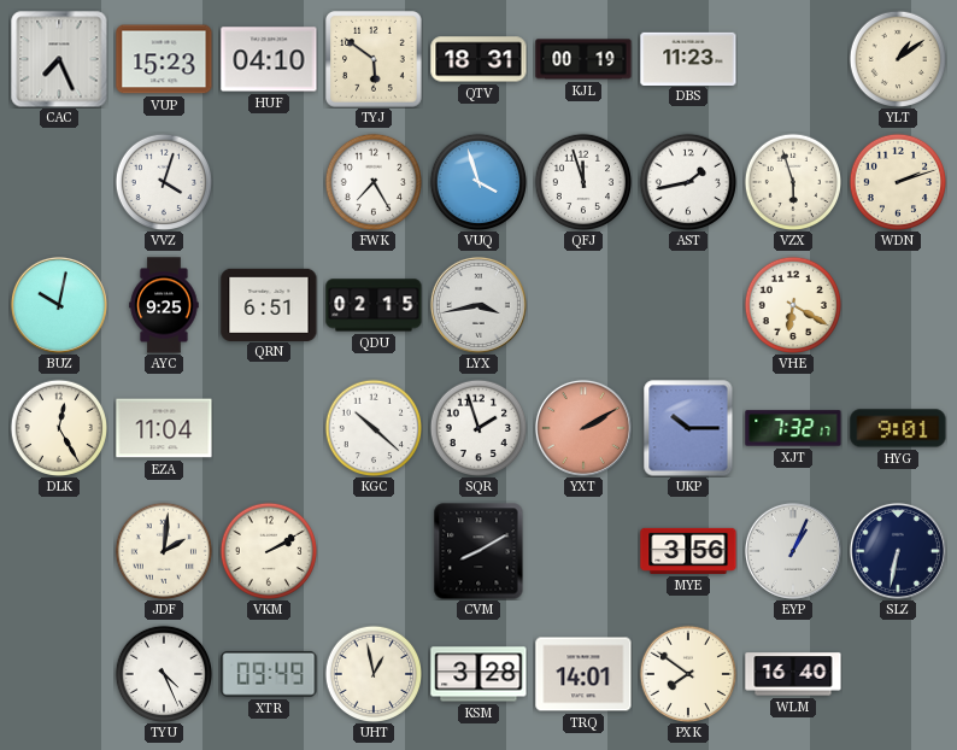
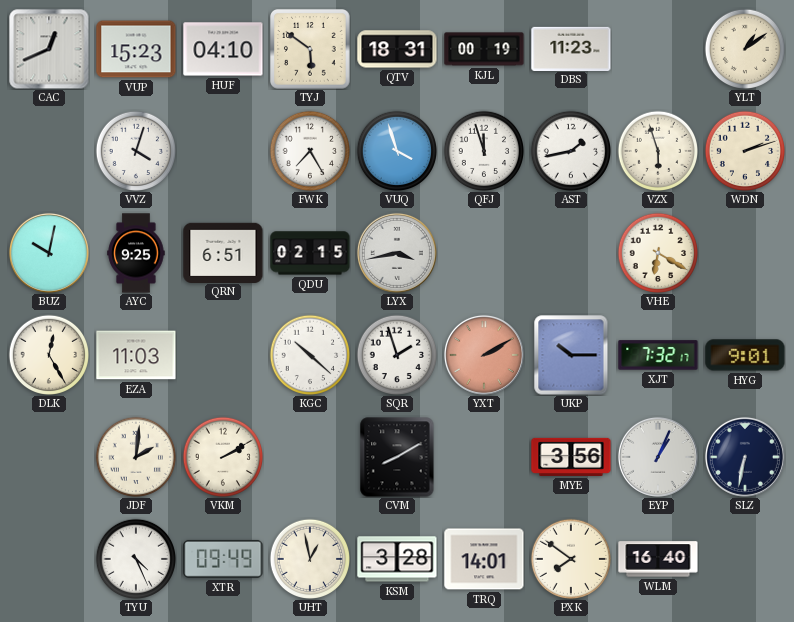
CAC: 7:26 -> 12:41
EZA: 11:04 -> 11:03
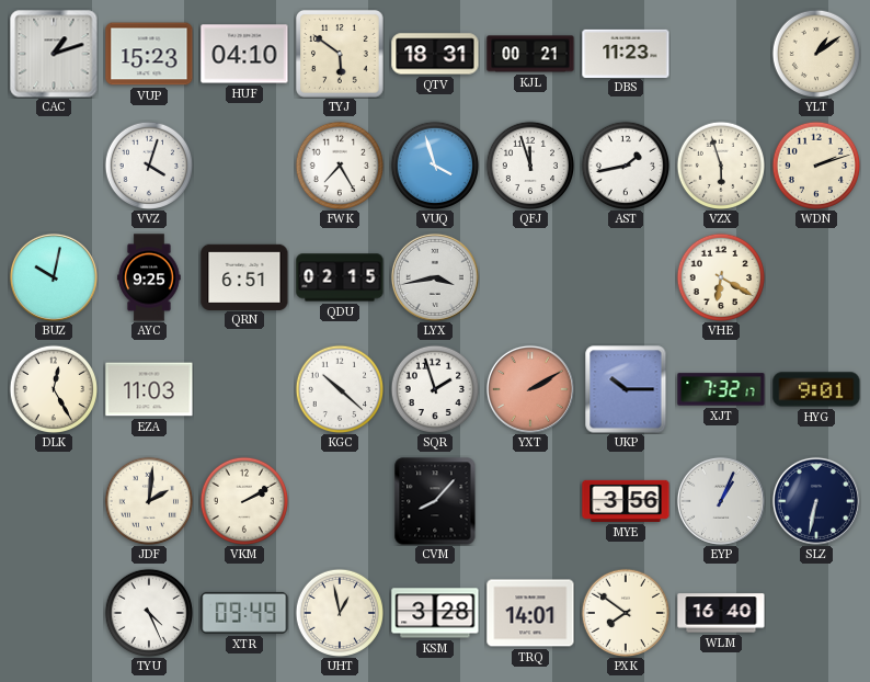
CAC: 12:41 -> 1:12
KJL: 00:19 -> 00:21
CVM: 8:10 -> 8:07
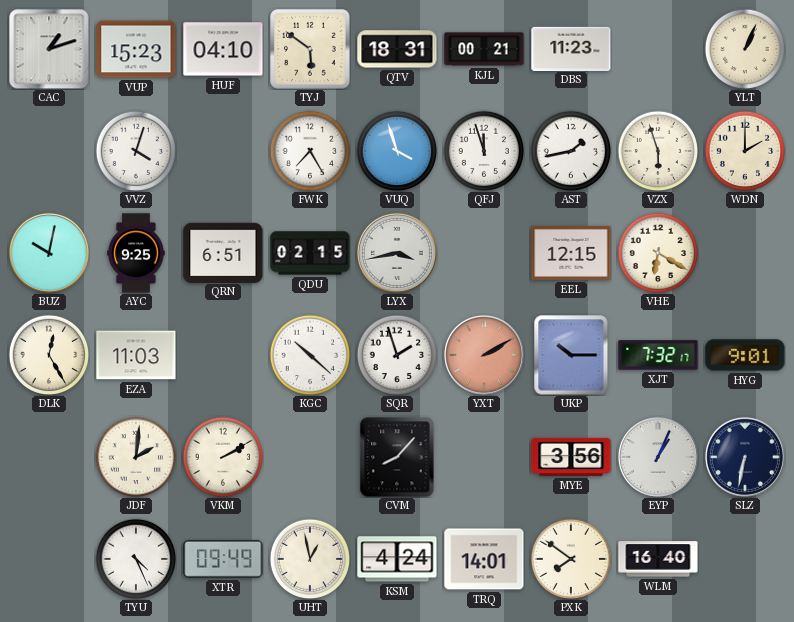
YLT: 1:09 -> 1:04
WDN: 2:12 -> 2:00
EEL: none -> 12:15
KSM: 3:28 -> 4:24
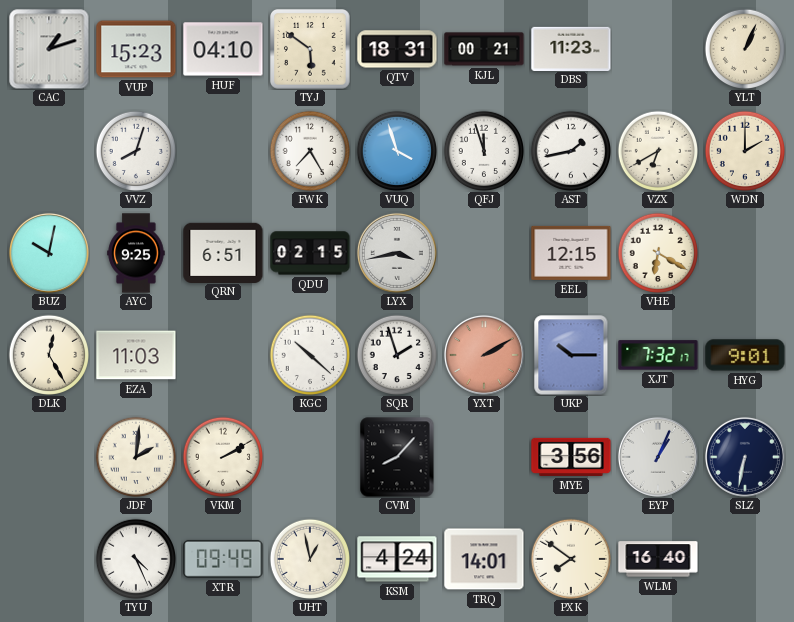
VVZ: 4:03 -> 8:03
VZX: 5:57 -> 6:40
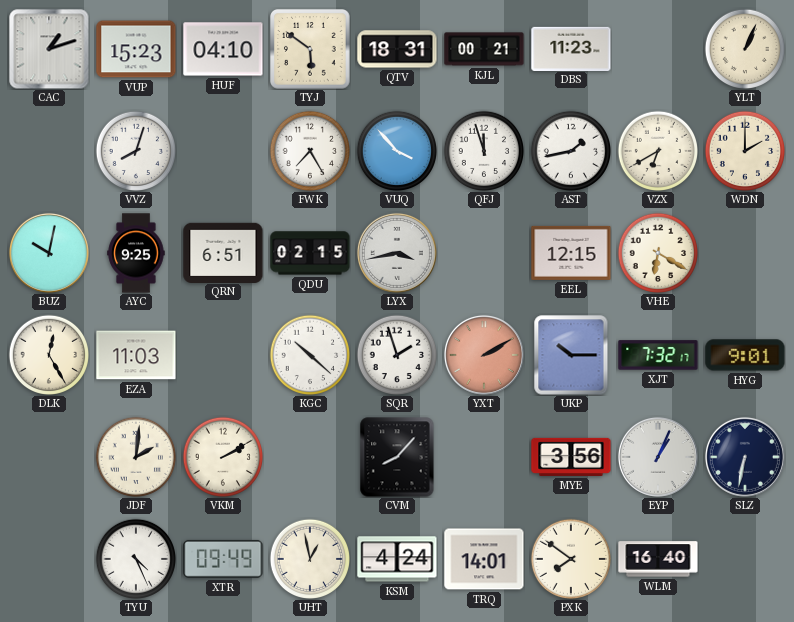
VUQ: 3:57 -> 3:53
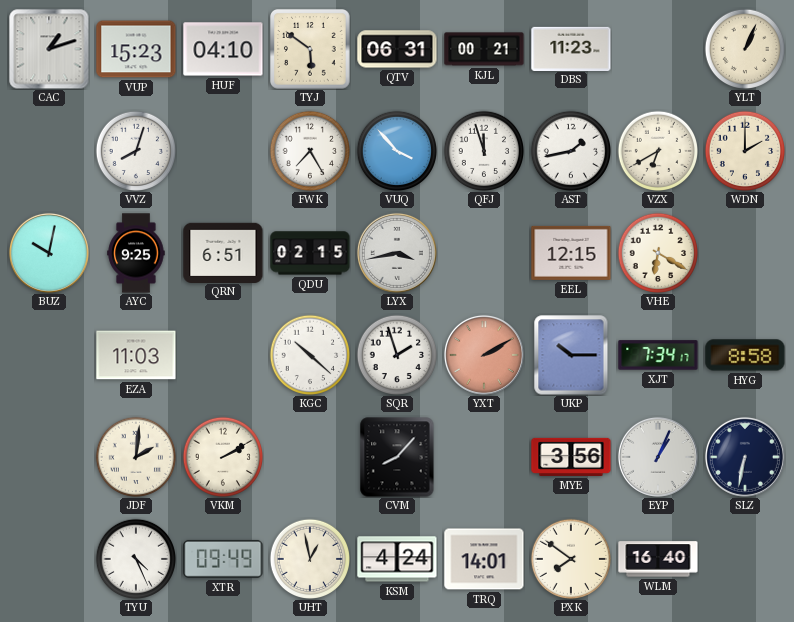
QTV: 18:31 -> 06:31
DLK: 12:25 -> none
XJT: 7:32 -> 7:34
HYG: 9:01 -> 8:58
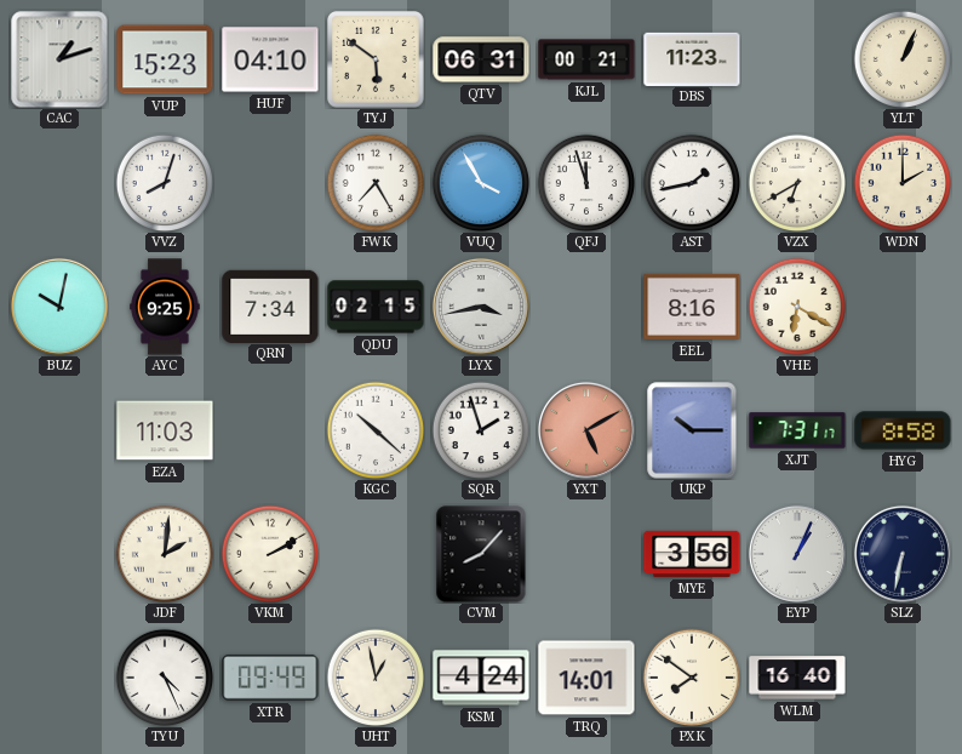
VUQ: 3:53 -> 3:55
QRN: 6:51 -> 7:34
EEL: 12:15 -> 8:16
YXT: 2:10 -> 5:10
XJT: 7:34 -> 7:31
